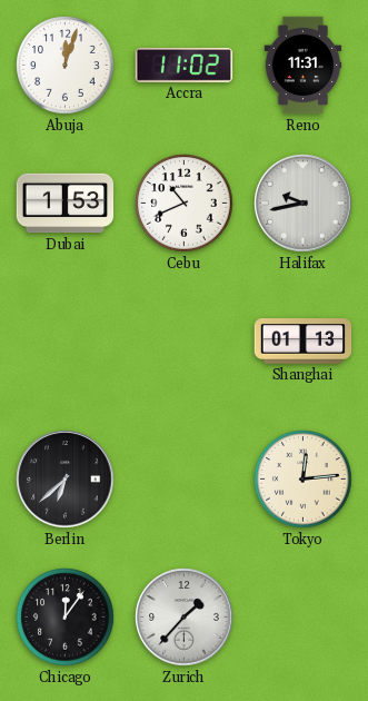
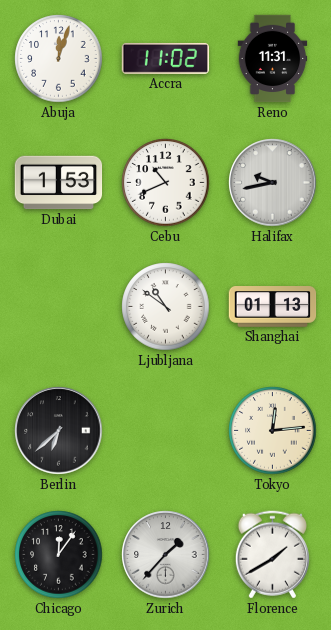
Ljubljana: none -> 10:51
Florence: none -> 1:40
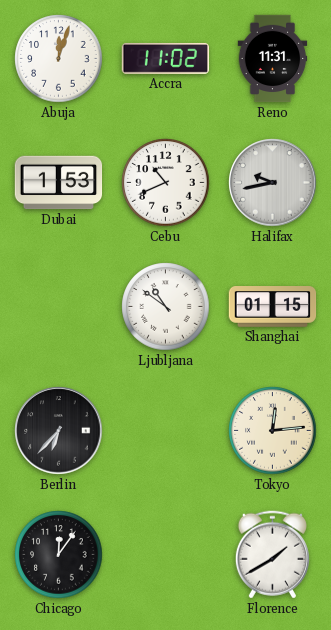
Shanghai: 01:13 -> 01:15
Berlin: 6:38 -> 6:37
Zurich: 1:37 -> none
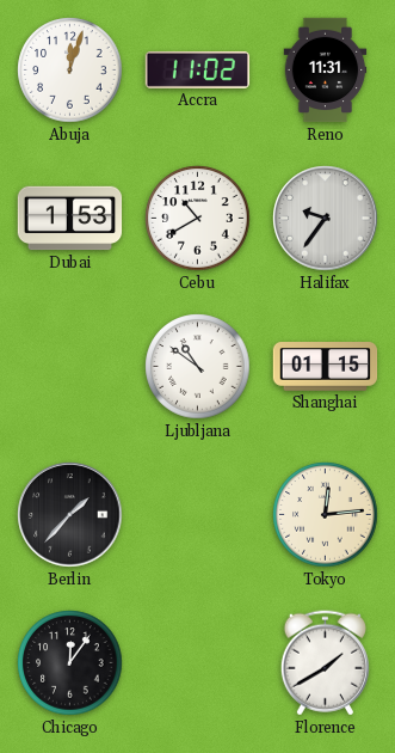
Cebu: 10:41 -> 10:40
Halifax: 9:43 -> 9:36
Berlin: 6:37 -> 1:37
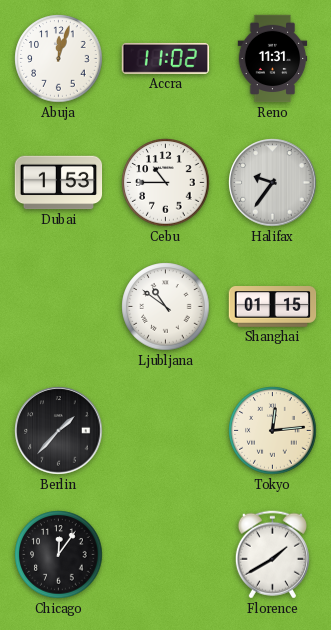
Cebu: 10:40 -> 10:45
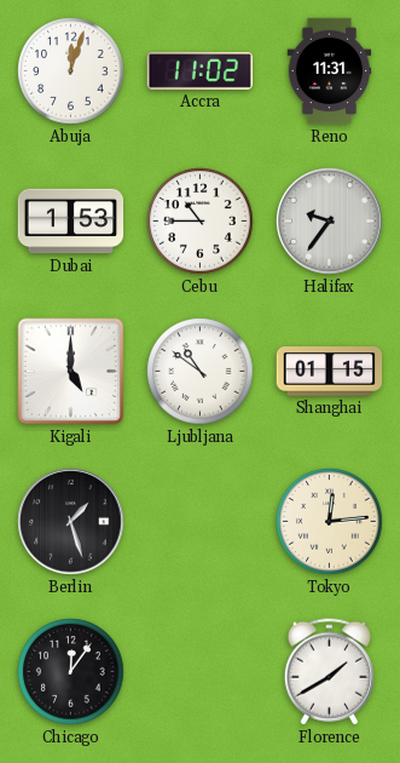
Kigali: none -> 5:00
Berlin: 1:37 -> 1:27
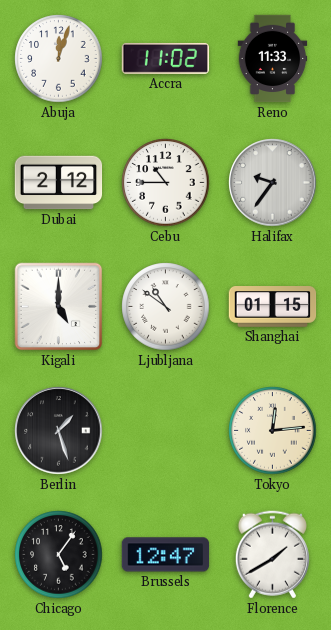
Reno: 11:31 -> 11:33
Dubai: 1:53 -> 2:12
Chicago: 12:06 -> 5:06
Brussels: none -> 12:47
